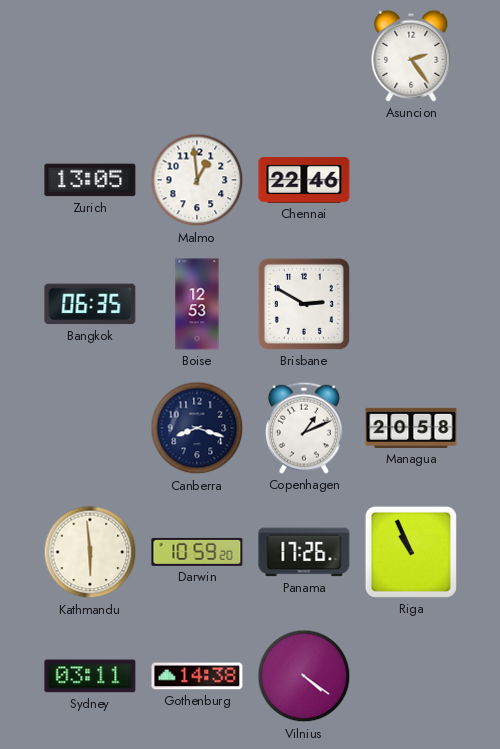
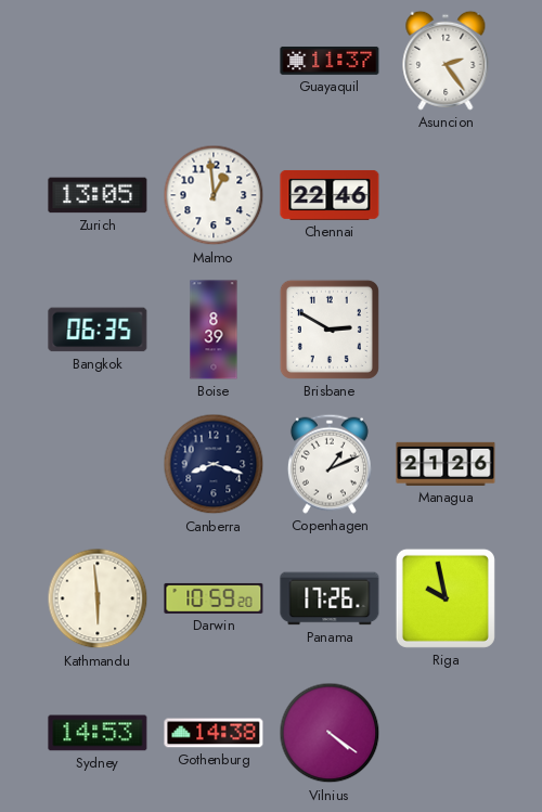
Guayaquil: none -> 11:37
Boise: 12:53 -> 8:39
Managua: 20:58 -> 21:26
Riga: 10:56 -> 9:58
Sydney: 03:11 -> 14:53
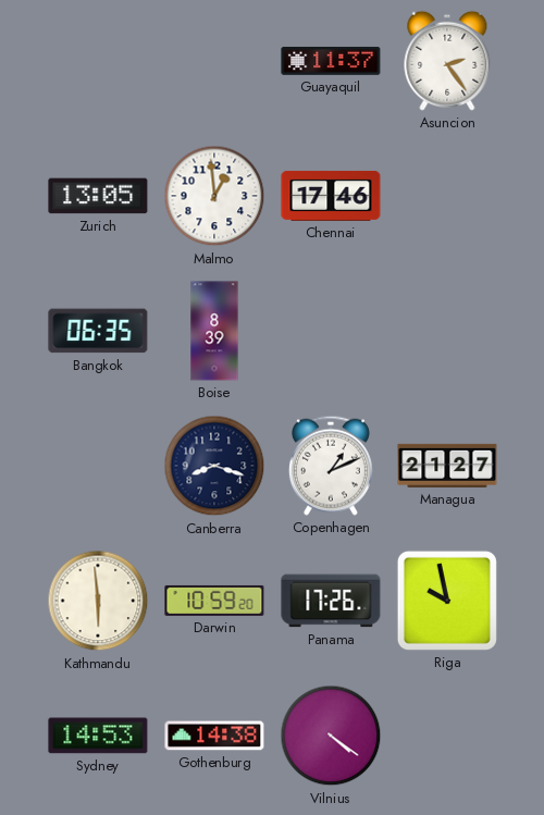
Chennai: 22:46 -> 17:46
Brisbane: 2:50 -> none
Managua: 21:26 -> 21:27
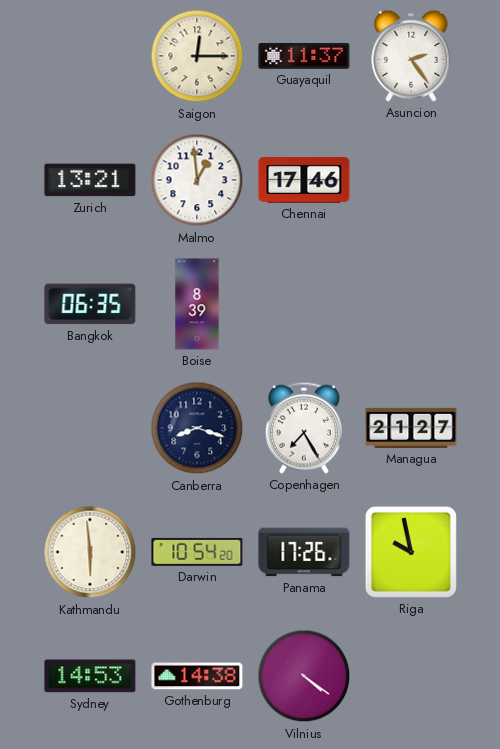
Saigon: none -> 12:15
Zurich: 13:05 -> 13:21
Copenhagen: 1:11 -> 7:25
Darwin: 10:59 -> 10:54
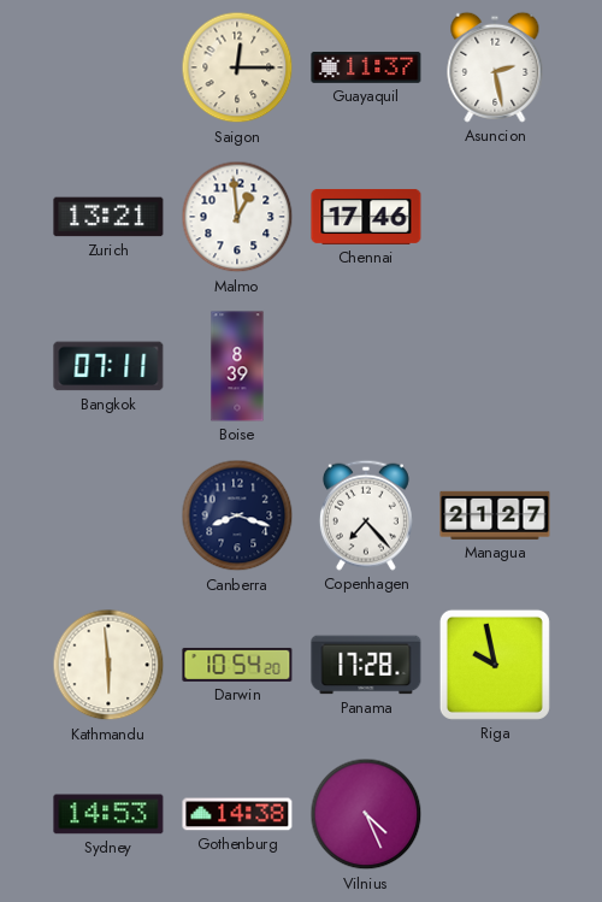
Asuncion: 2:24 -> 2:28
Bangkok: 06:35 -> 07:11
Copenhagen: 7:25 -> 7:23
Panama: 17:26 -> 17:28
Vilnius: 4:21 -> 4:26
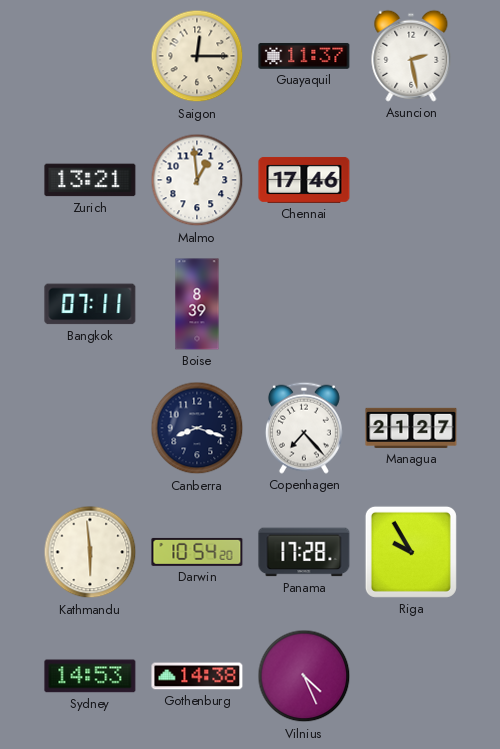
Riga: 9:58 -> 9:55
